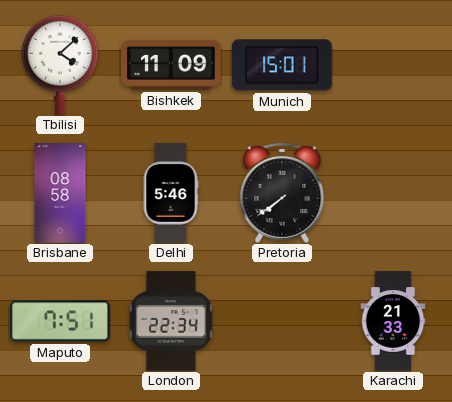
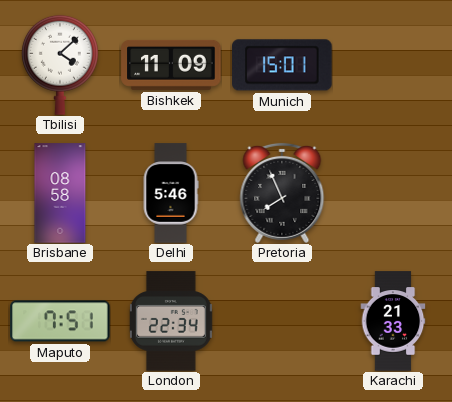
Pretoria: 7:39 -> 7:56
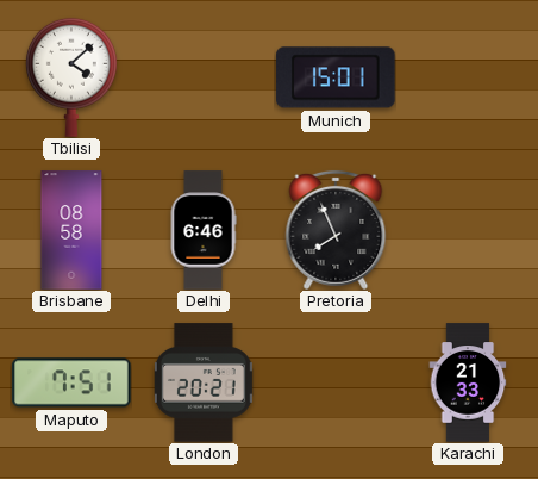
Bishkek: 11:09 -> none
Delhi: 5:46 -> 6:46
London: 22:34 -> 20:21
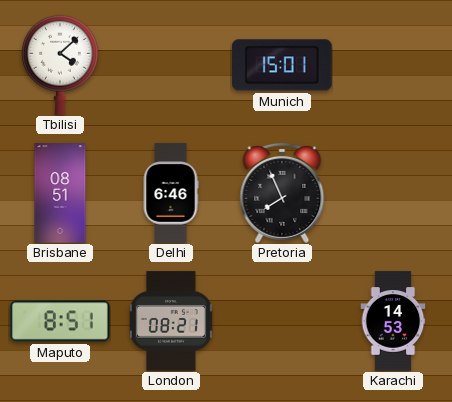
Brisbane: 08:58 -> 08:51
Maputo: 7:51 -> 8:51
London: 20:21 -> 08:21
Karachi: 21:33 -> 14:53
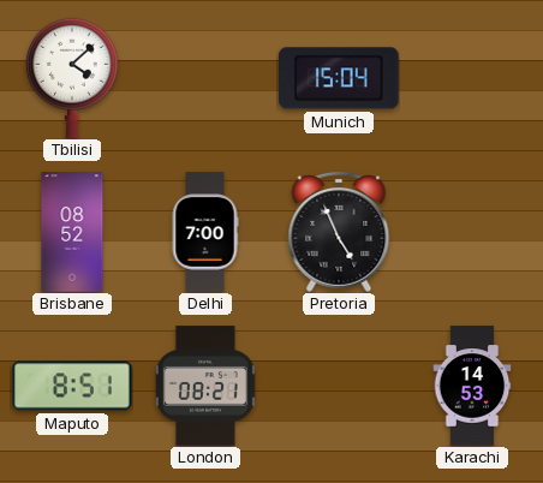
Munich: 15:01 -> 15:04
Brisbane: 08:51 -> 08:52
Delhi: 6:46 -> 7:00
Pretoria: 7:56 -> 4:56
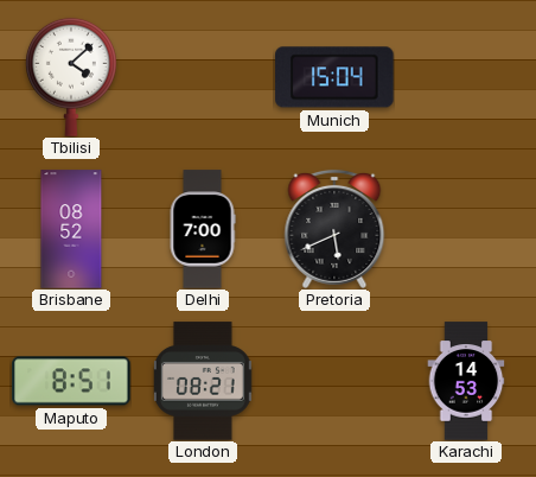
Pretoria: 4:56 -> 5:41
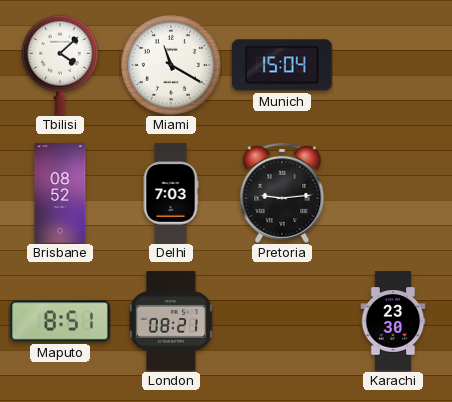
Miami: none -> 11:20
Delhi: 7:00 -> 7:03
Pretoria: 5:41 -> 9:14
Karachi: 14:53 -> 23:30
